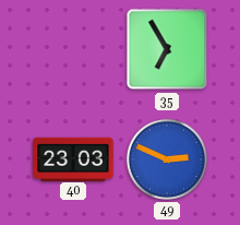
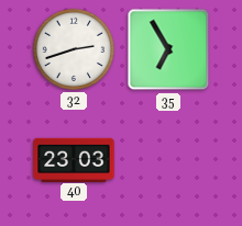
32: none -> 2:42
49: 2:49 -> none
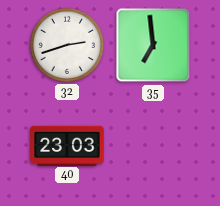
35: 6:55 -> 6:59
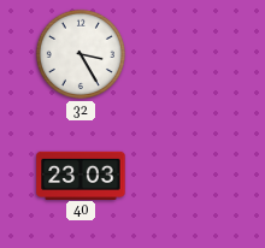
32: 2:42 -> 3:25
35: 6:59 -> none
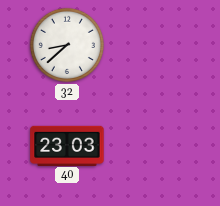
32: 3:25 -> 8:38
